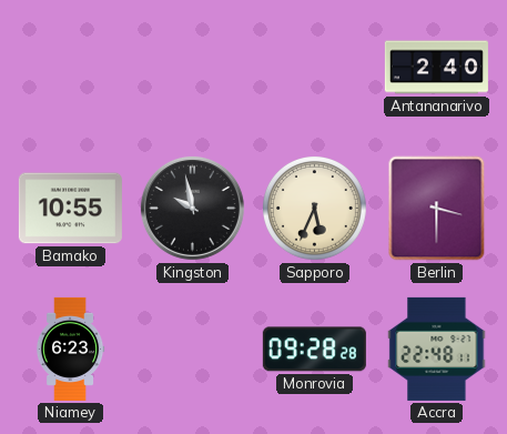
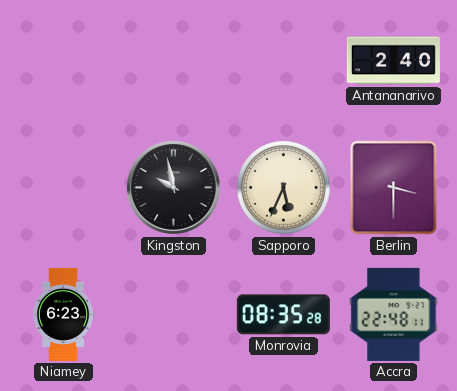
Bamako: 10:55 -> none
Monrovia: 09:28 -> 08:35
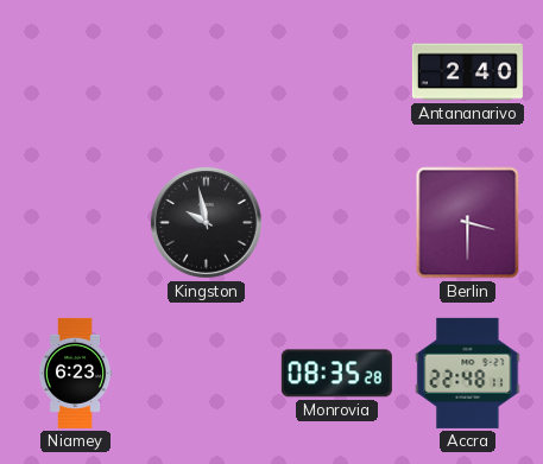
Sapporo: 5:34 -> none
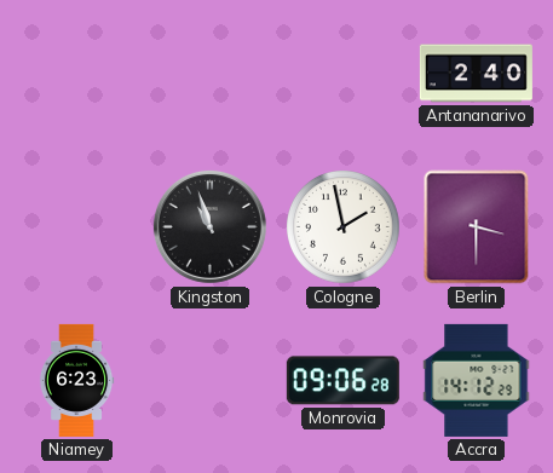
Kingston: 9:58 -> 10:57
Cologne: none -> 1:58
Monrovia: 08:35 -> 09:06
Accra: 22:48 -> 14:12
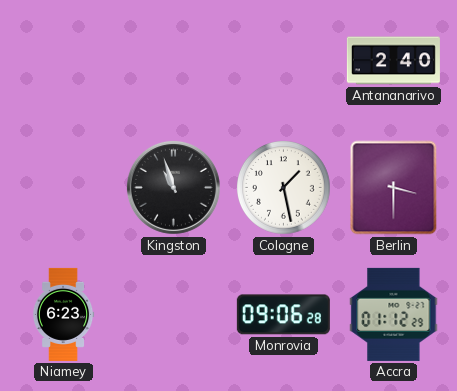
Cologne: 1:58 -> 1:28
Accra: 14:12 -> 01:12
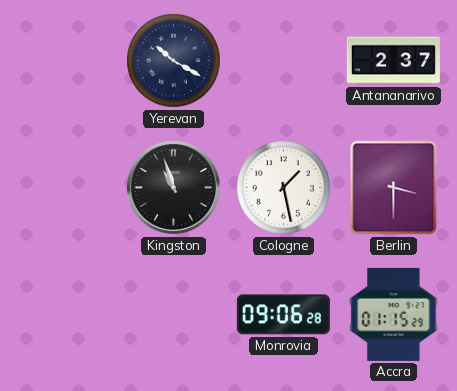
Yerevan: none -> 10:20
Antananarivo: 2:40 -> 2:37
Niamey: 6:23 -> none
Accra: 01:12 -> 01:15
